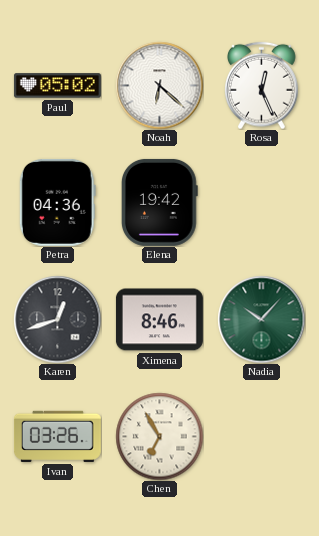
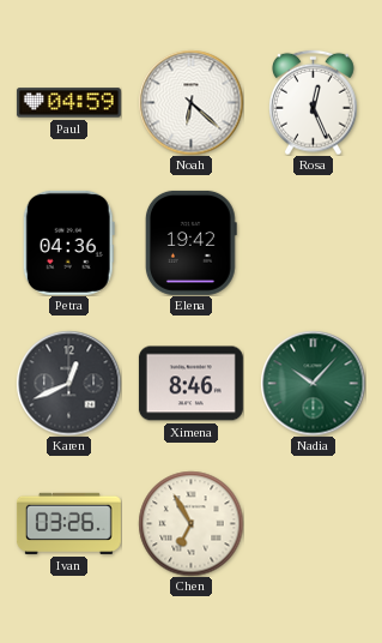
Paul: 05:02 -> 04:59
Karen: 12:42 -> 12:41
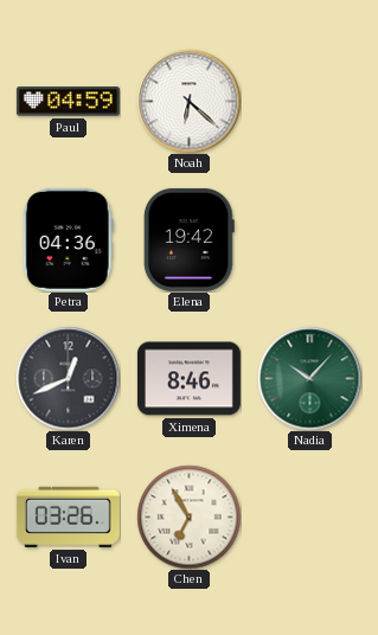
Rosa: 12:26 -> none
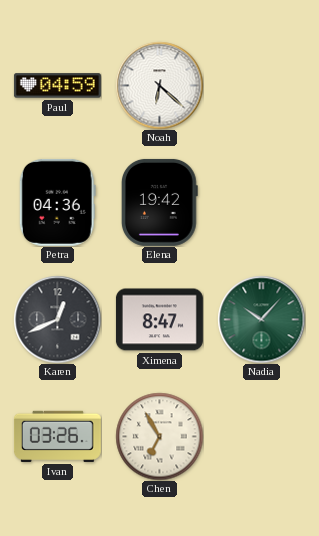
Ximena: 8:46 -> 8:47
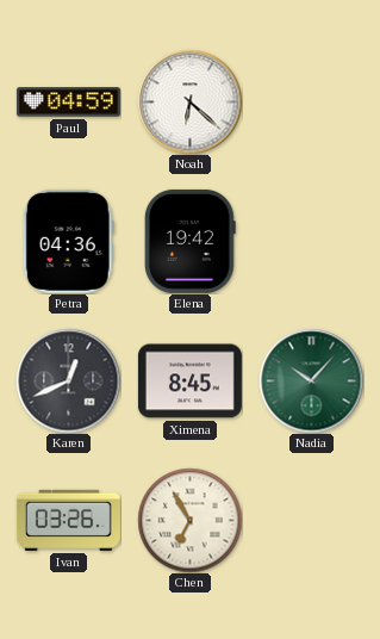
Ximena: 8:47 -> 8:45
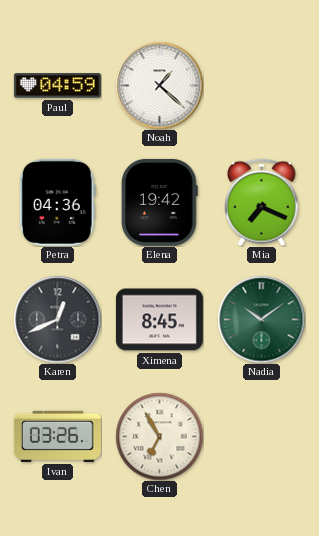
Noah: 6:22 -> 1:22
Mia: none -> 7:19
Nadia: 10:07 -> 10:09
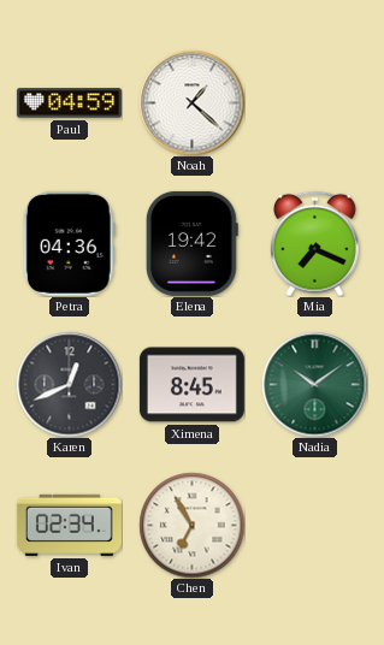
Ivan: 03:26 -> 02:34
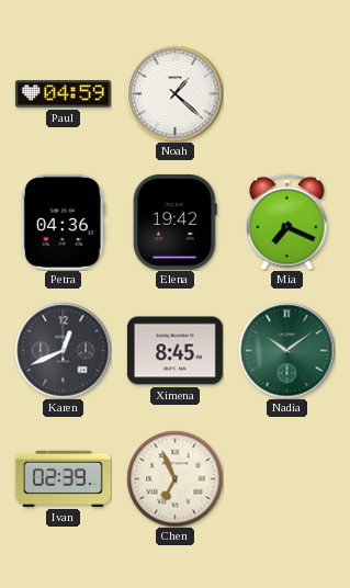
Ivan: 02:34 -> 02:39
Chen: 6:55 -> 6:56
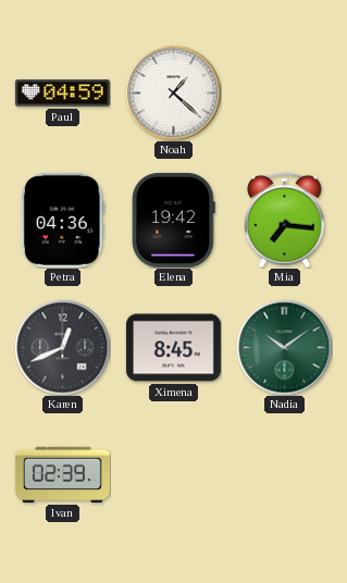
Mia: 7:19 -> 7:16
Chen: 6:56 -> none
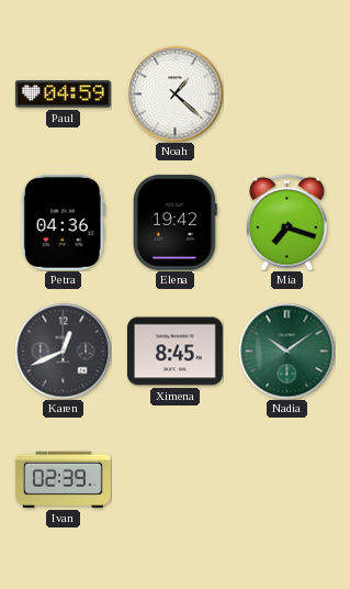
Mia: 7:16 -> 7:18
